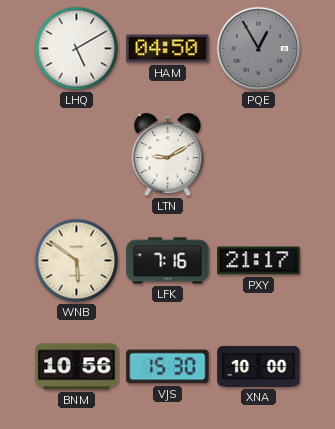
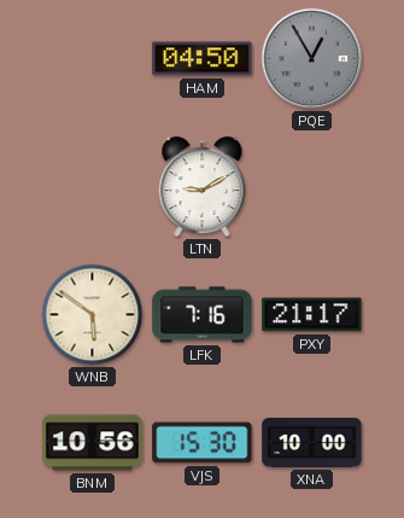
LHQ: 5:10 -> none
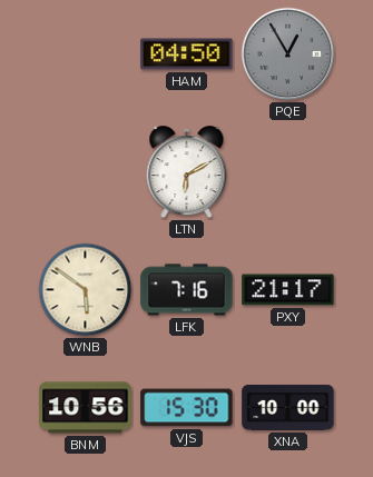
LTN: 9:10 -> 6:10
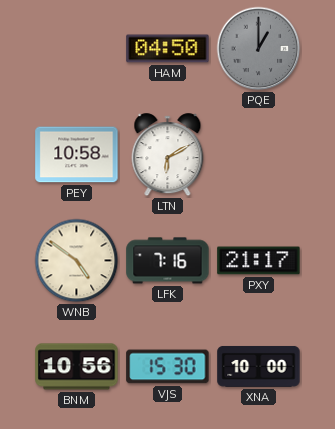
PQE: 12:55 -> 1:00
PEY: none -> 10:58
WNB: 5:51 -> 4:51
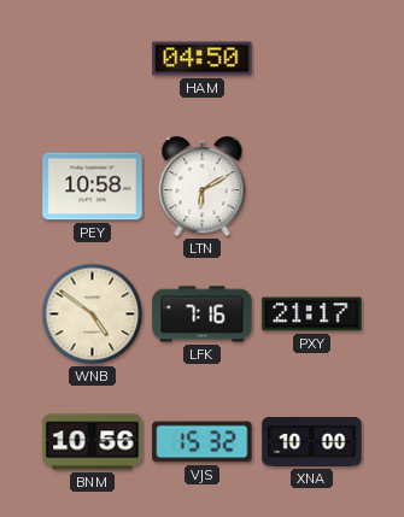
PQE: 1:00 -> none
VJS: 15:30 -> 15:32
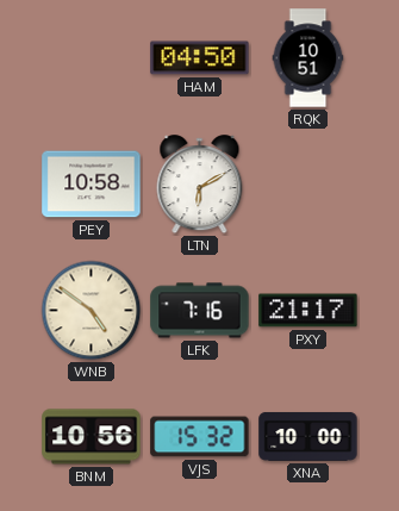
RQK: none -> 10:51
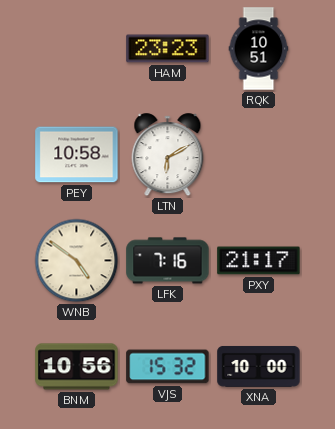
HAM: 04:50 -> 23:23
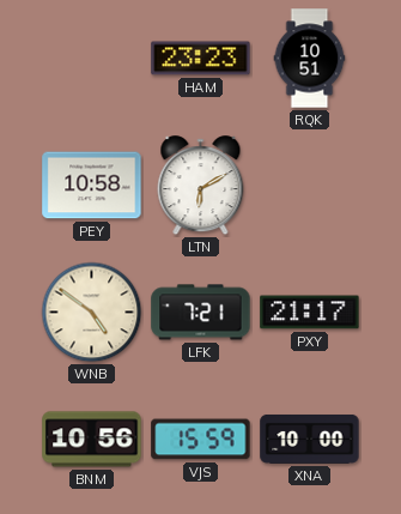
LFK: 7:16 -> 7:21
VJS: 15:32 -> 15:59
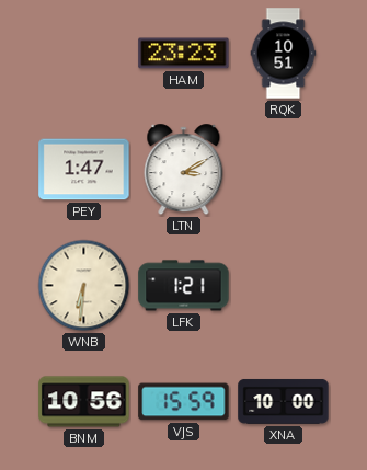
PEY: 10:58 -> 1:47
LTN: 6:10 -> 3:10
WNB: 4:51 -> 6:31
LFK: 7:21 -> 1:21
PXY: 21:17 -> none
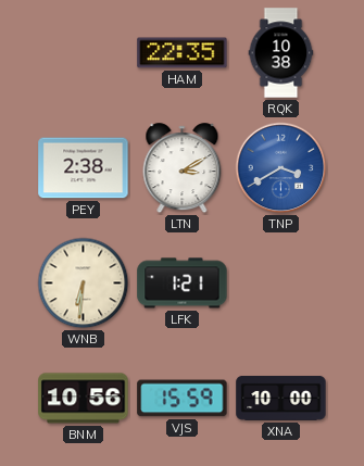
HAM: 23:23 -> 22:35
RQK: 10:51 -> 10:38
PEY: 1:47 -> 2:38
TNP: none -> 3:40
